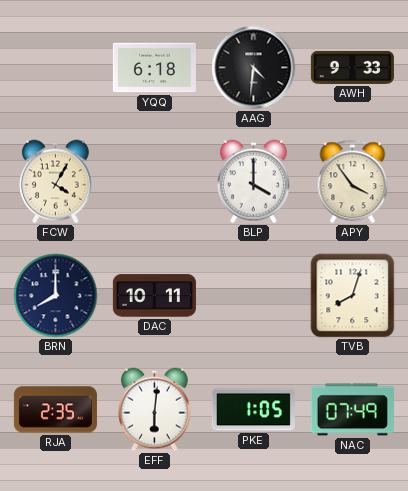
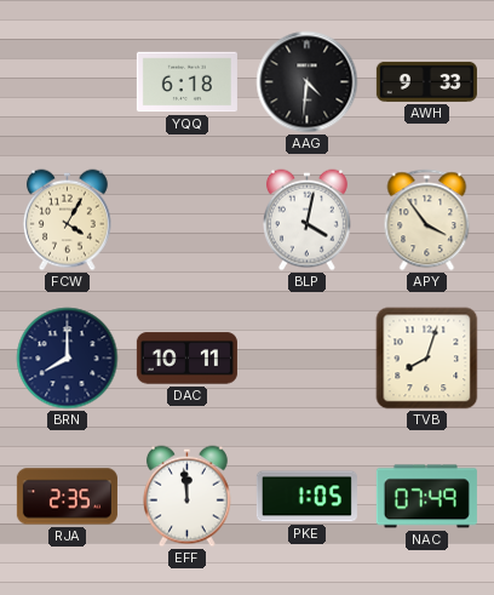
BLP: 4:00 -> 4:02
EFF: 6:01 -> 11:59
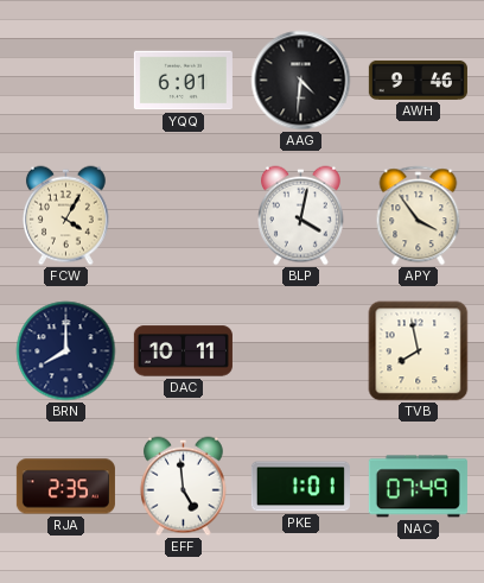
YQQ: 6:18 -> 6:01
AWH: 9:33 -> 9:46
TVB: 8:03 -> 7:58
EFF: 11:59 -> 4:59
PKE: 1:05 -> 1:01
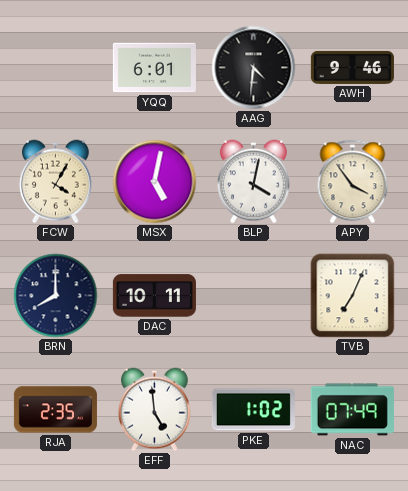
MSX: none -> 5:02
TVB: 7:58 -> 7:04
PKE: 1:01 -> 1:02
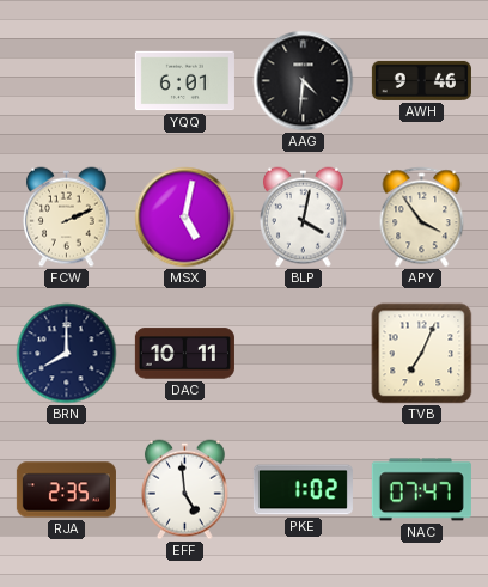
FCW: 4:05 -> 2:11
NAC: 07:49 -> 07:47
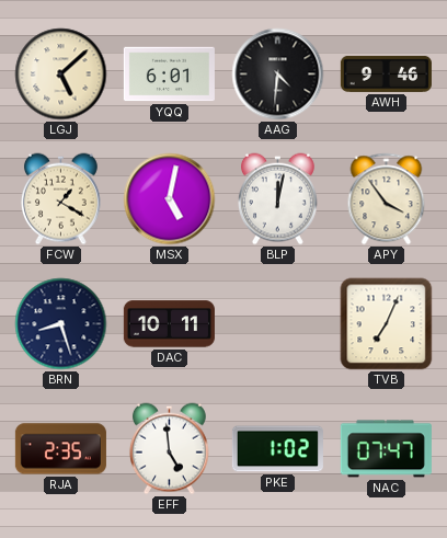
LGJ: none -> 5:08
FCW: 2:11 -> 1:20
BLP: 4:02 -> 12:02
BRN: 8:00 -> 8:27
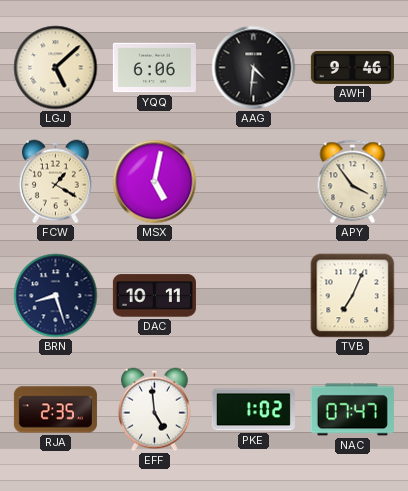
YQQ: 6:01 -> 6:06
BLP: 12:02 -> none
